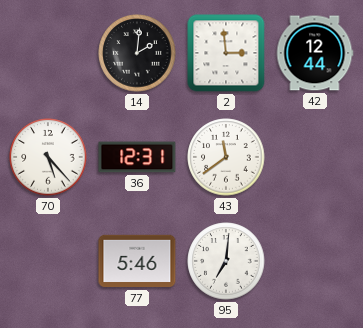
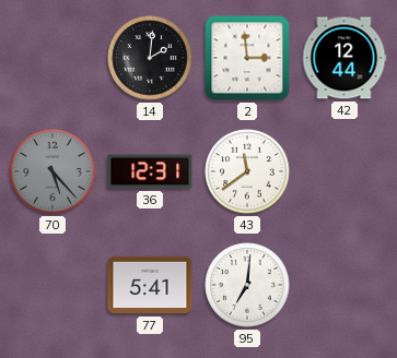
70 dial: white -> grey
77: 5:46 -> 5:41
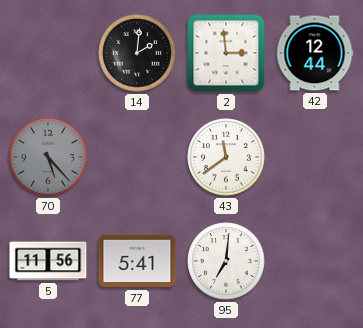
36: 12:31 -> none
5: none -> 11:56
